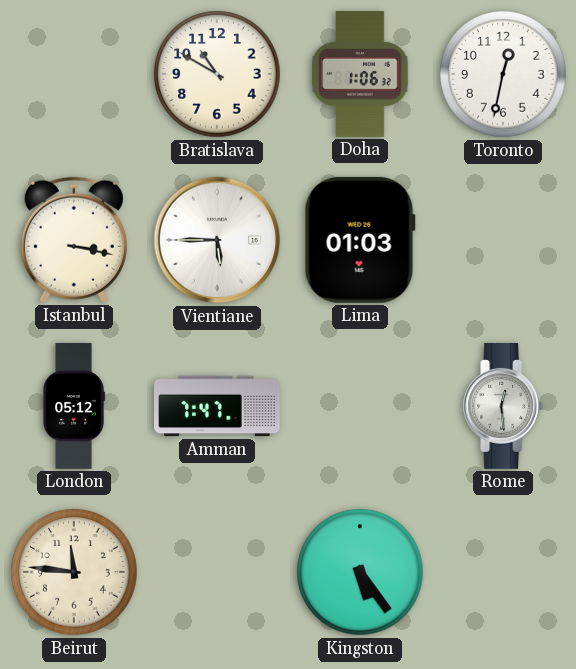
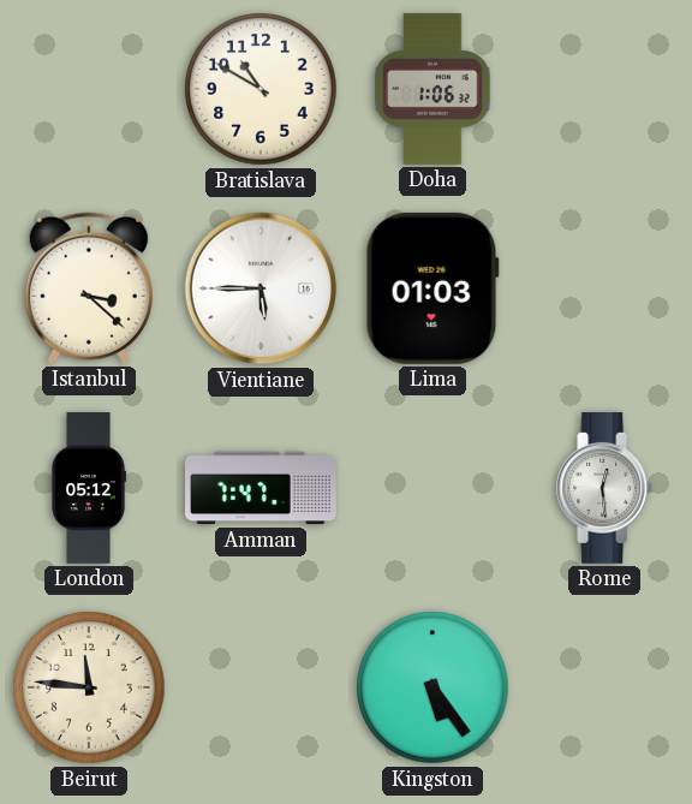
Toronto: 12:32 -> none
Istanbul: 3:17 -> 3:22
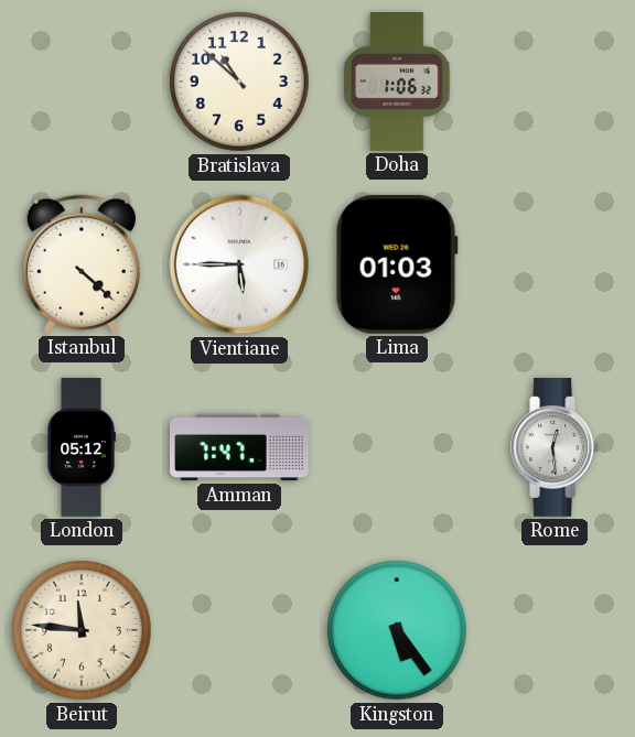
Bratislava: 10:50 -> 10:52
Istanbul: 3:22 -> 4:22
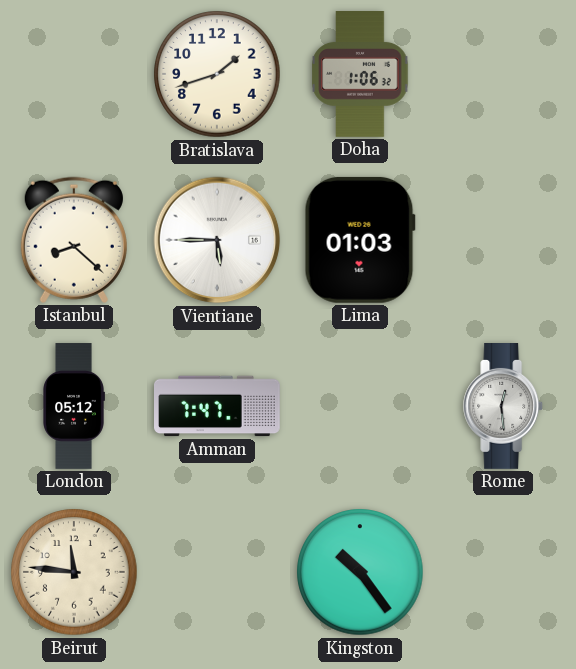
Bratislava: 10:52 -> 1:42
Istanbul: 4:22 -> 8:22
Kingston: 5:24 -> 10:24
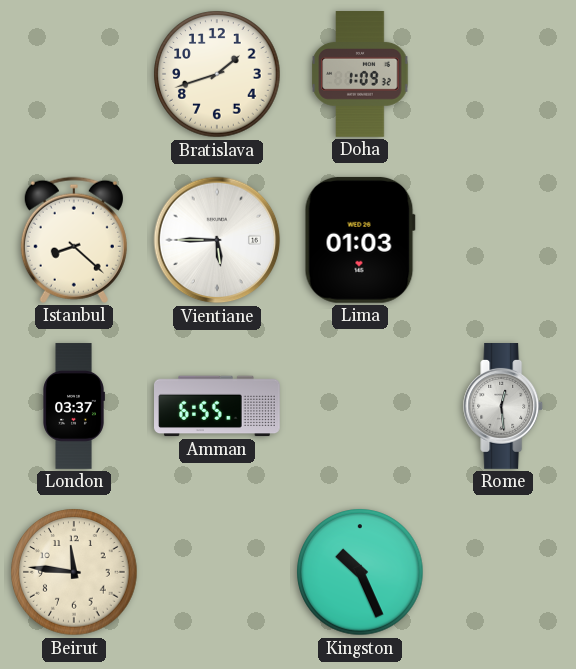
Doha: 1:06 -> 1:09
London: 05:12 -> 03:37
Amman: 7:47 -> 6:55
Kingston: 10:24 -> 10:26
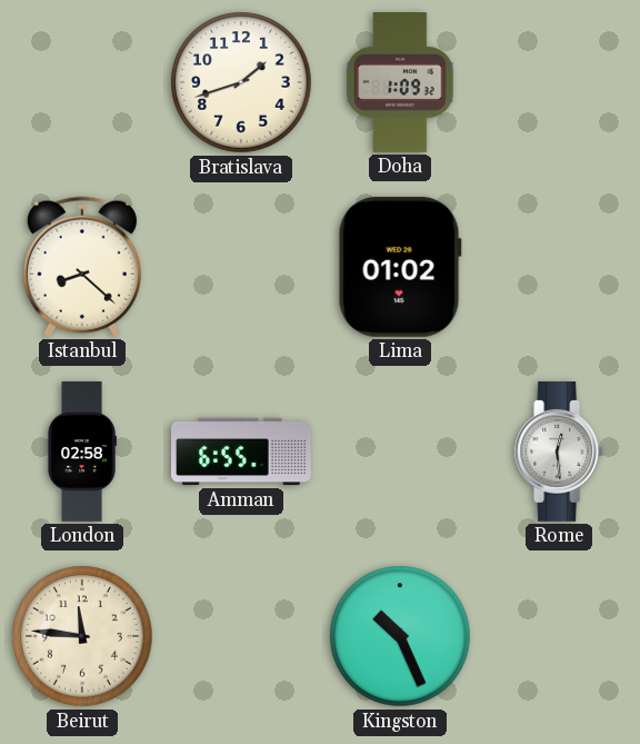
Vientiane: 5:45 -> none
Lima: 01:03 -> 01:02
London: 03:37 -> 02:58
